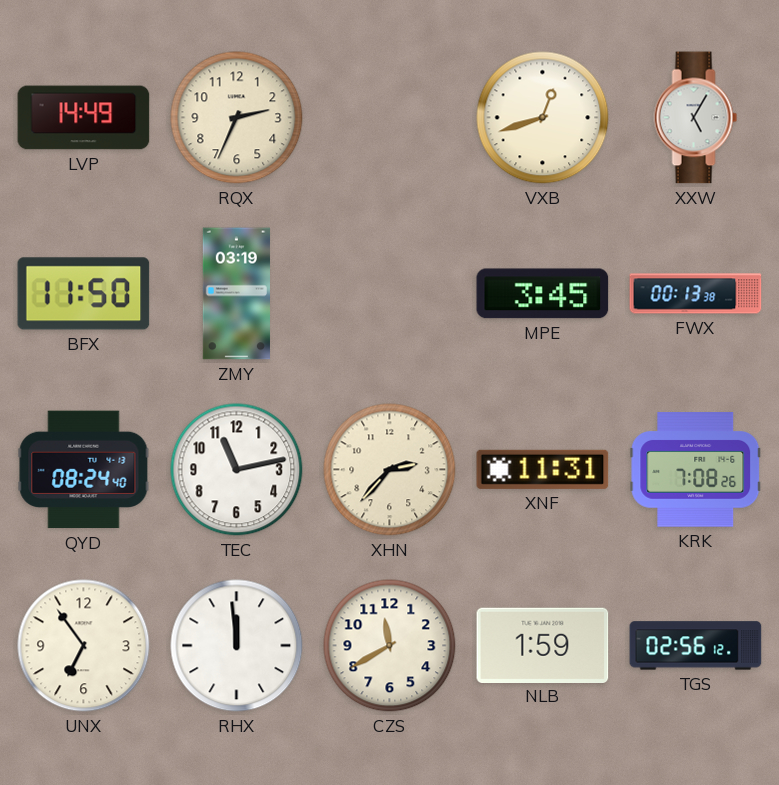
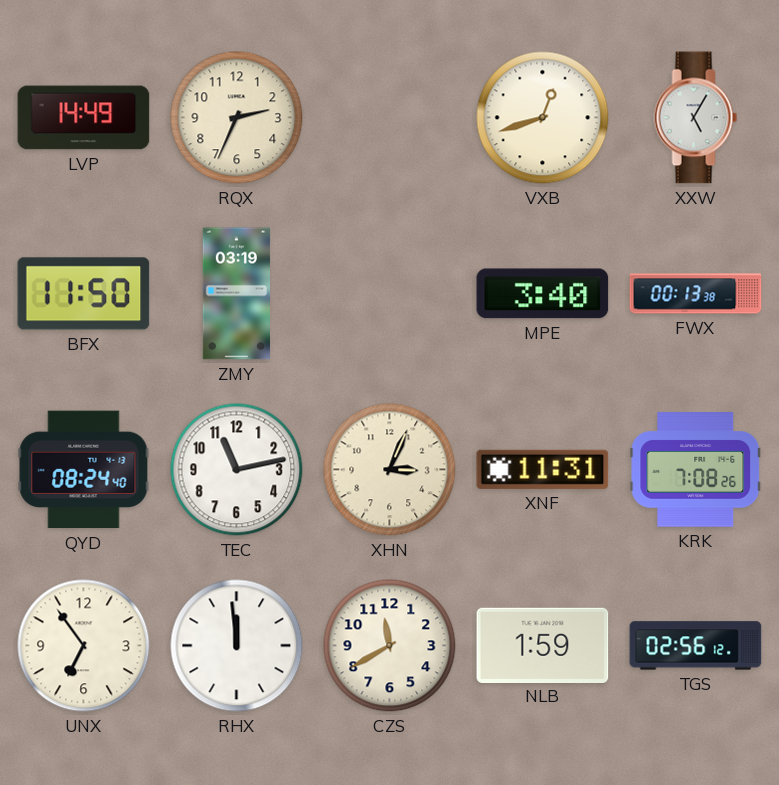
MPE: 3:45 -> 3:40
XHN: 2:37 -> 3:04
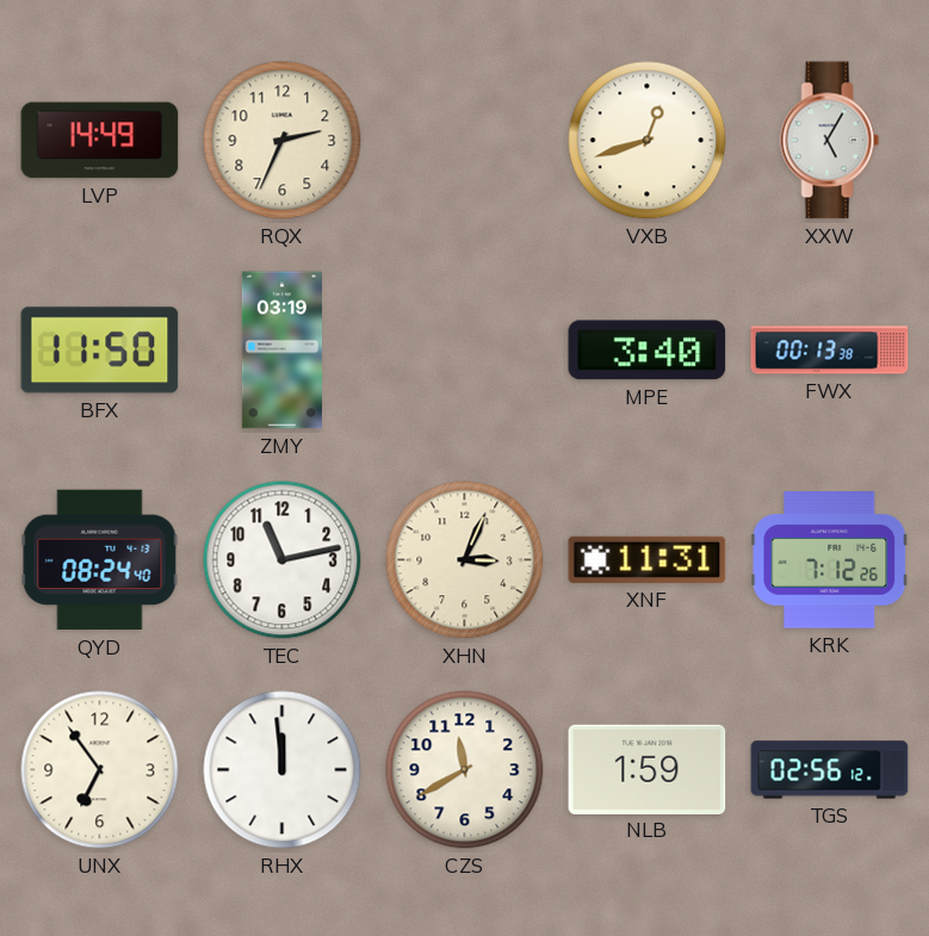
KRK: 7:08 -> 7:12
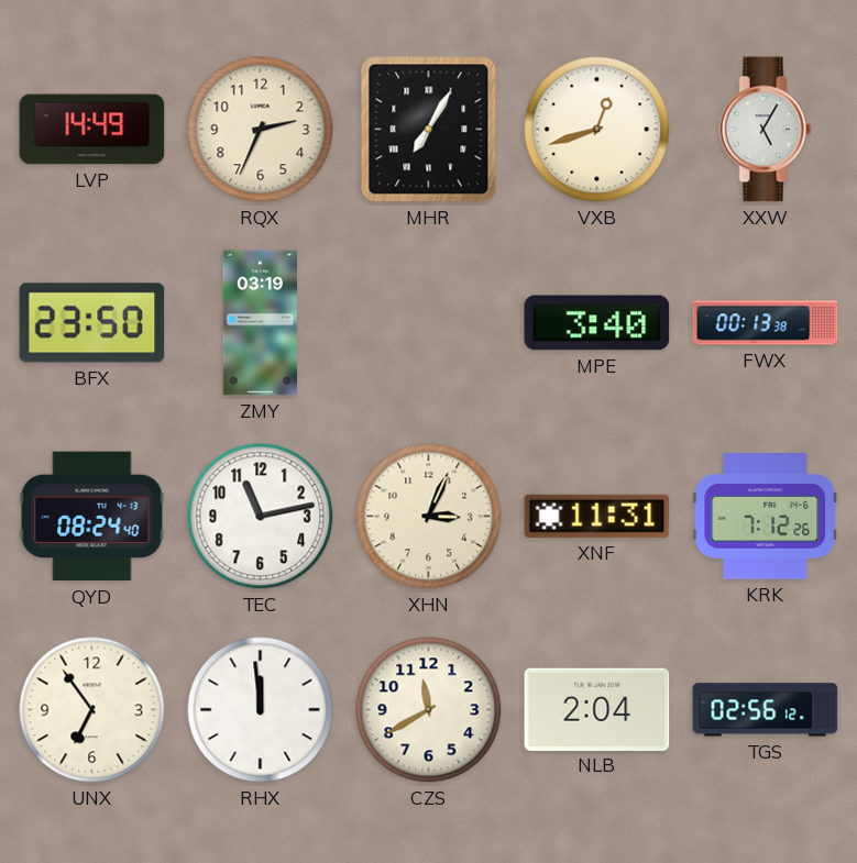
MHR: none -> 7:05
BFX: 11:50 -> 23:50
NLB: 1:59 -> 2:04
